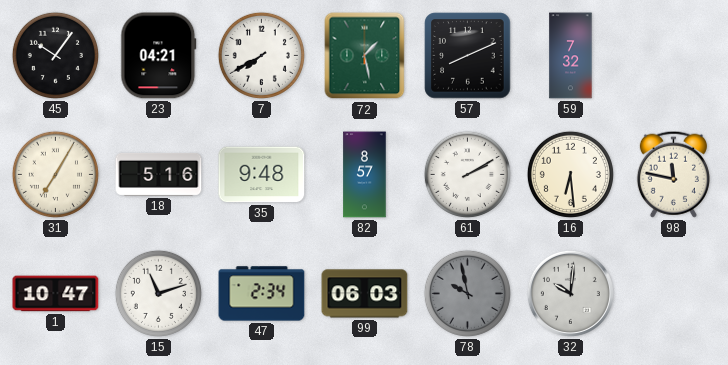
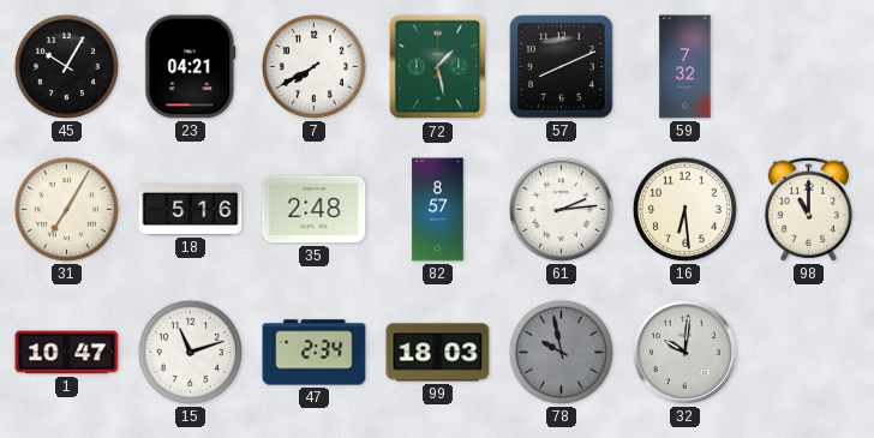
45: 10:06 -> 10:05
35: 9:48 -> 2:48
61: 2:10 -> 2:14
98: 11:47 -> 11:00
99: 06:03 -> 18:03
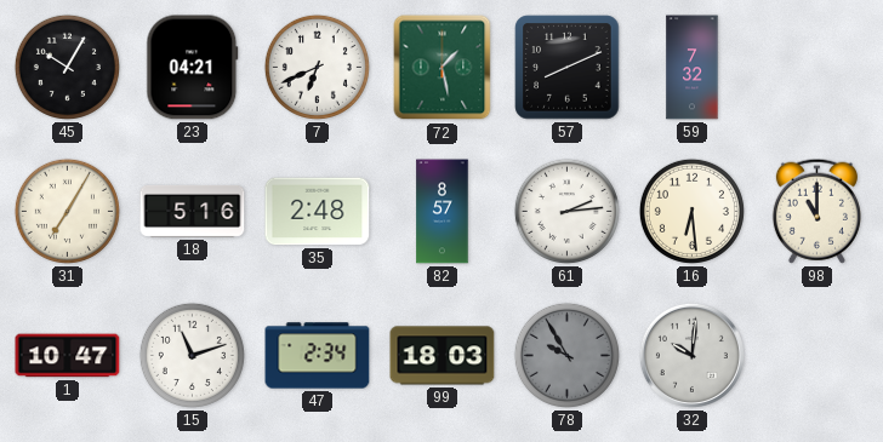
7: 7:40 -> 6:41
78: 9:58 -> 9:55
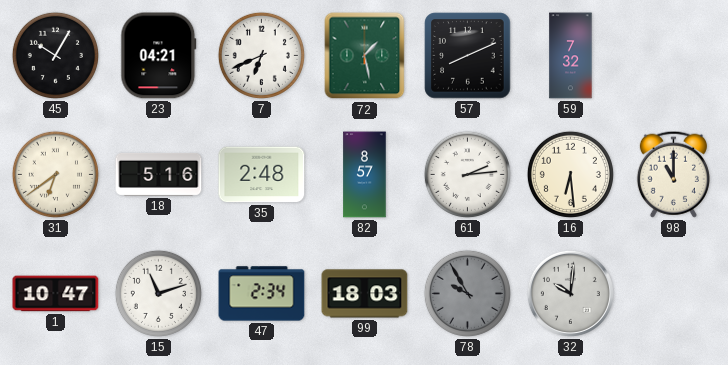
31: 7:05 -> 6:39
